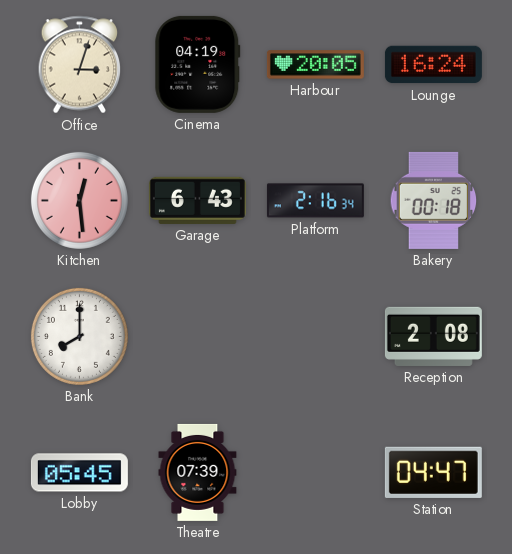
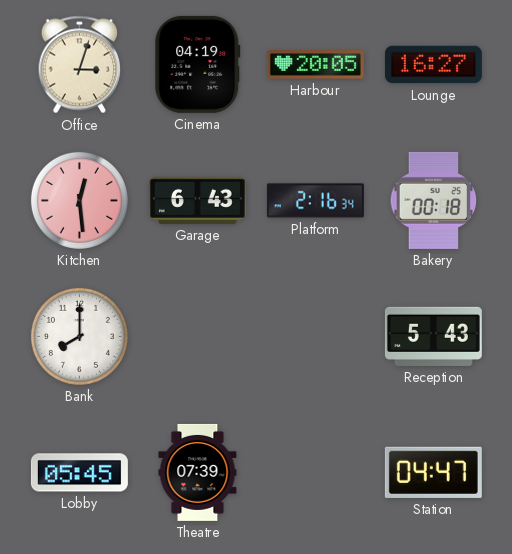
Lounge: 16:24 -> 16:27
Reception: 2:08 -> 5:43
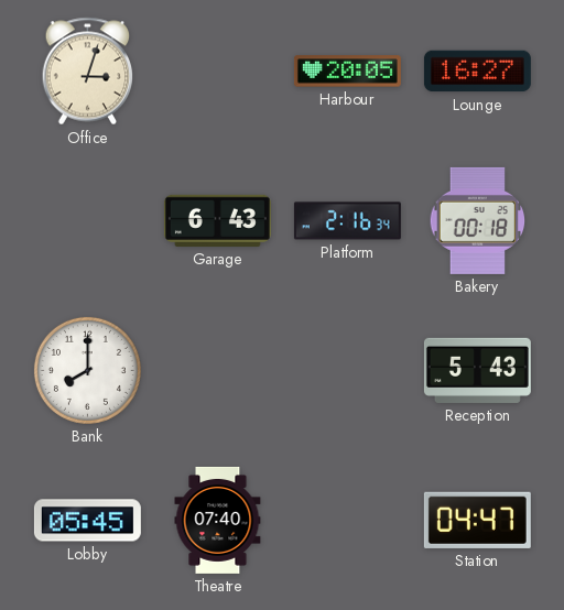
Cinema: 04:19 -> none
Kitchen: 12:29 -> none
Theatre: 07:39 -> 07:40
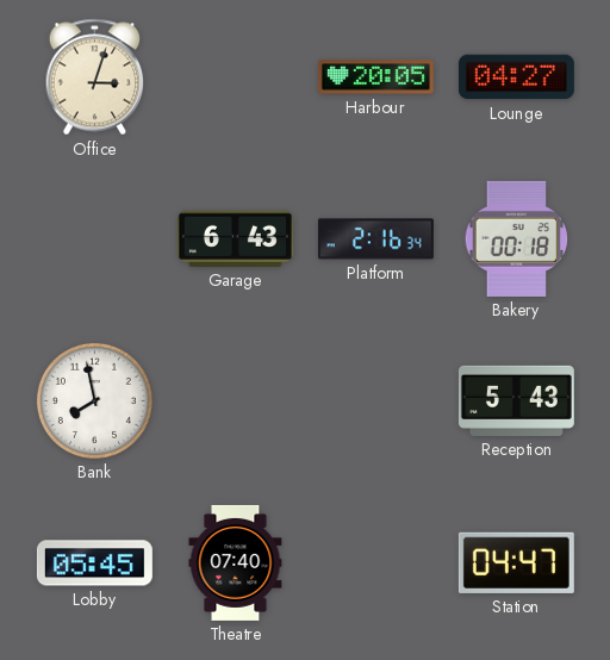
Lounge: 16:27 -> 04:27
Bank: 8:00 -> 7:58
